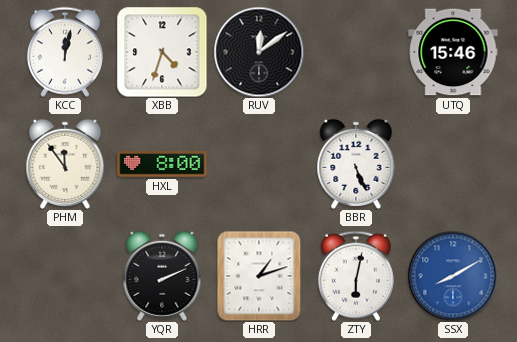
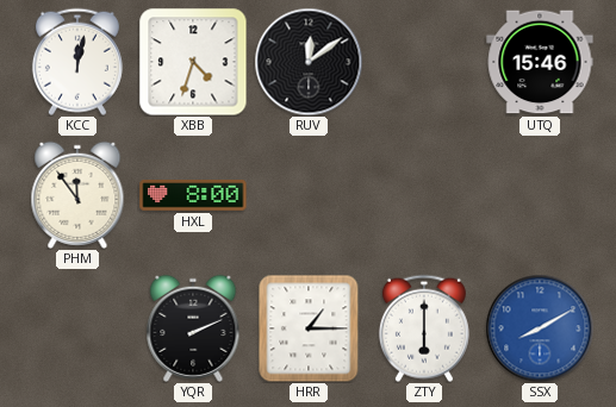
BBR: 5:26 -> none
HRR: 1:12 -> 1:15
ZTY: 6:02 -> 6:00
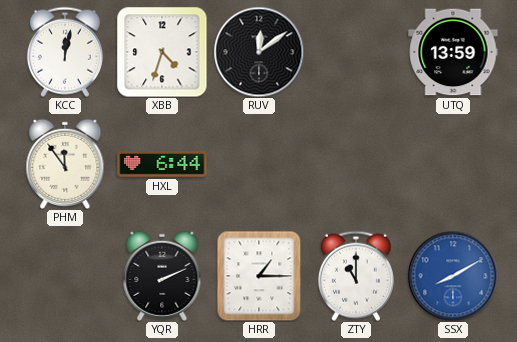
UTQ: 15:46 -> 13:59
HXL: 8:00 -> 6:44
ZTY: 6:00 -> 11:00
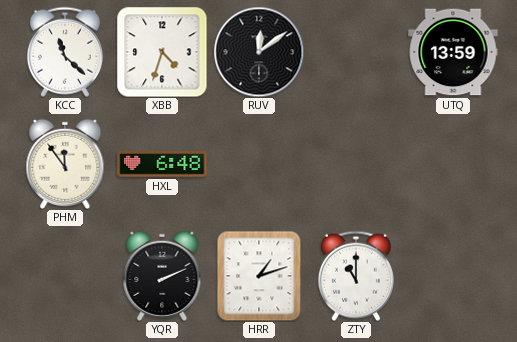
KCC: 12:02 -> 11:22
HXL: 6:44 -> 6:48
HRR: 1:15 -> 1:12
SSX: 8:10 -> none
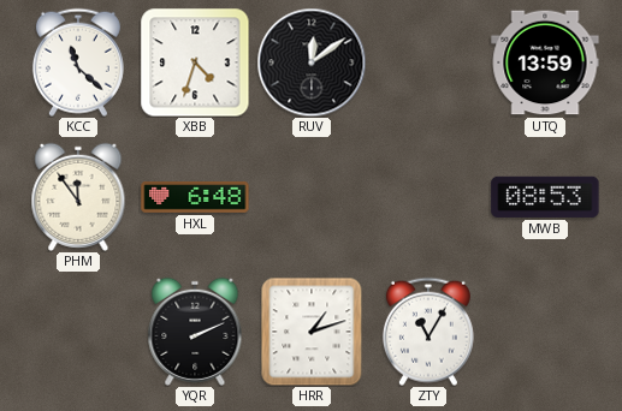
MWB: none -> 08:53
ZTY: 11:00 -> 11:05
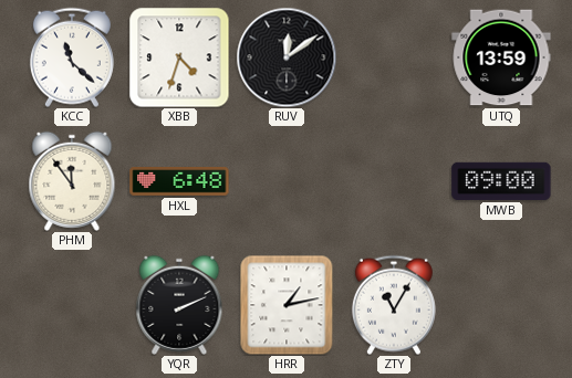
MWB: 08:53 -> 09:00
HRR: 1:12 -> 1:13
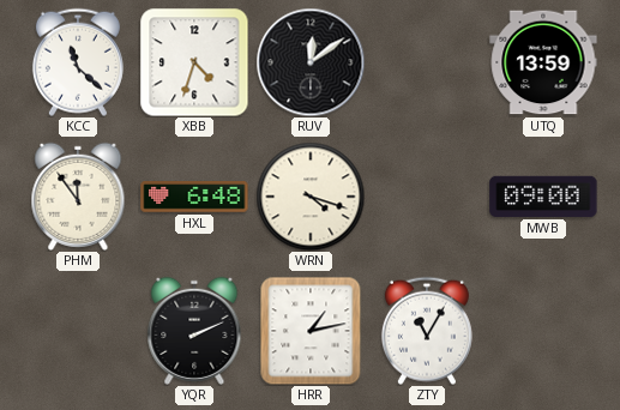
WRN: none -> 4:18
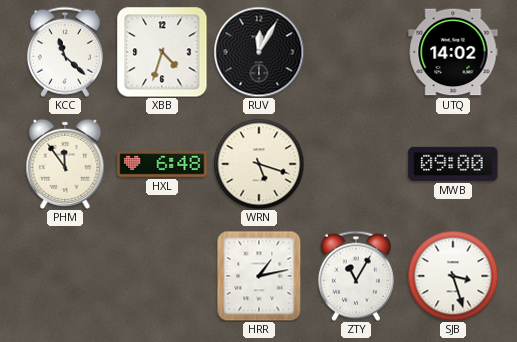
RUV: 12:09 -> 12:05
UTQ: 13:59 -> 14:02
WRN: 4:18 -> 5:18
YQR: 2:11 -> none
SJB: none -> 3:27
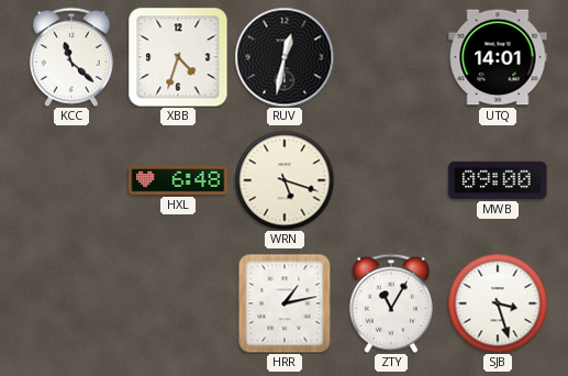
RUV: 12:05 -> 12:32
UTQ: 14:02 -> 14:01
PHM: 11:54 -> none
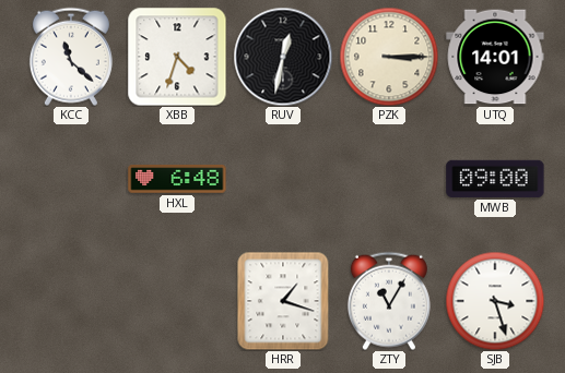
PZK: none -> 3:15
WRN: 5:18 -> none
HRR: 1:13 -> 1:18
